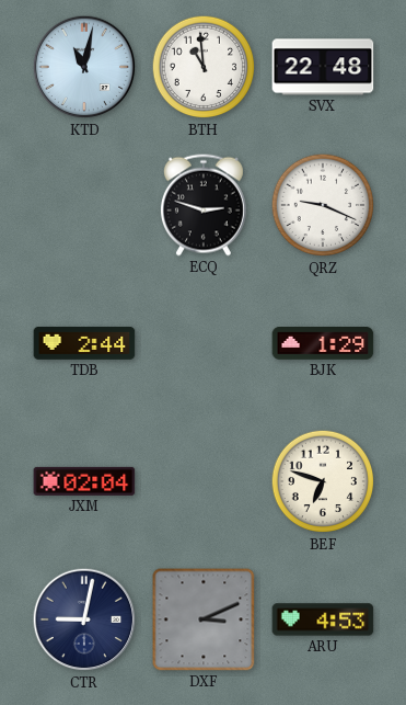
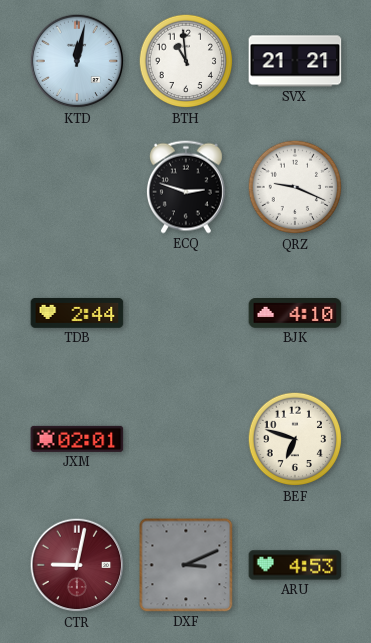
KTD: 11:02 -> 12:02
SVX: 22:48 -> 21:21
BJK: 1:29 -> 4:10
JXM: 02:04 -> 02:01
CTR dial: navy -> burgundy
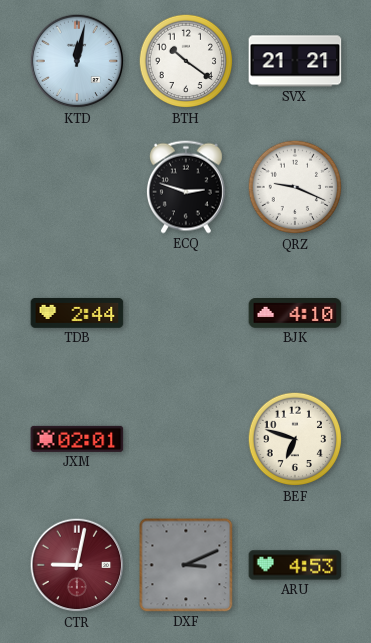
BTH: 10:59 -> 10:21
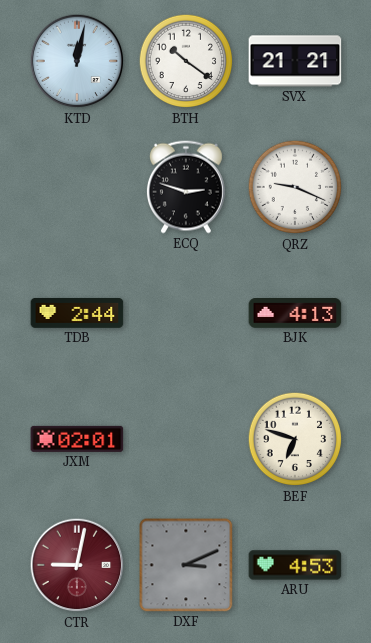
BJK: 4:10 -> 4:13
